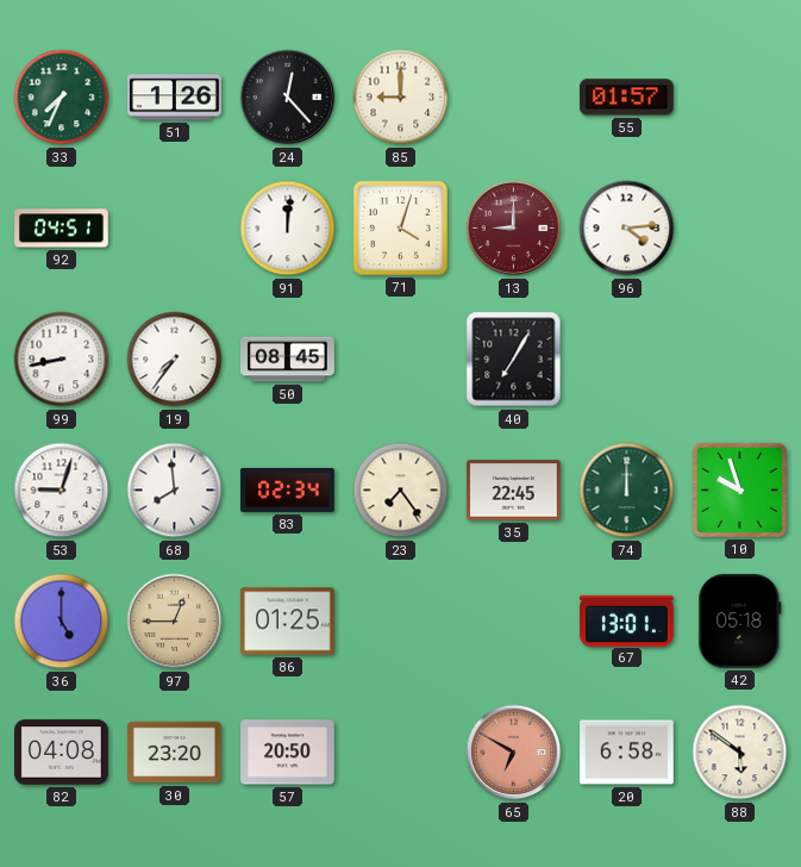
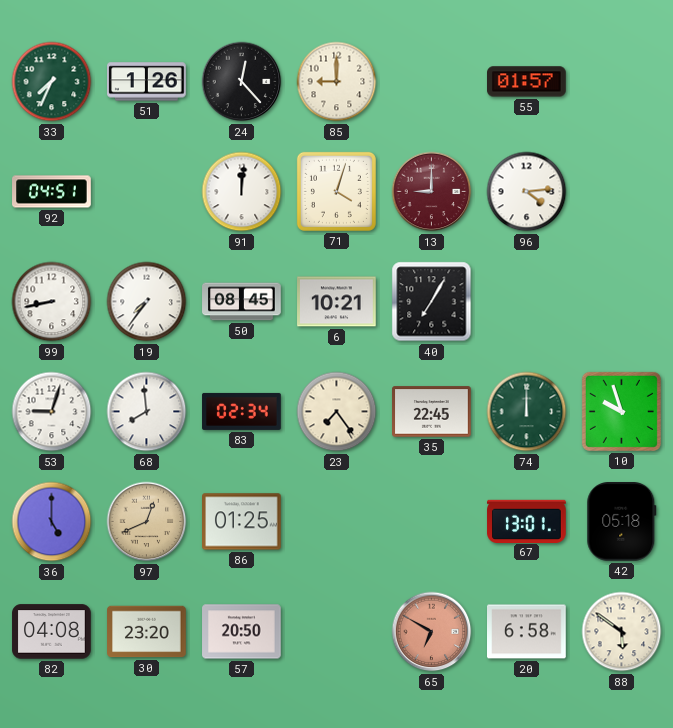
6: none -> 10:21
97: 12:45 -> 12:41
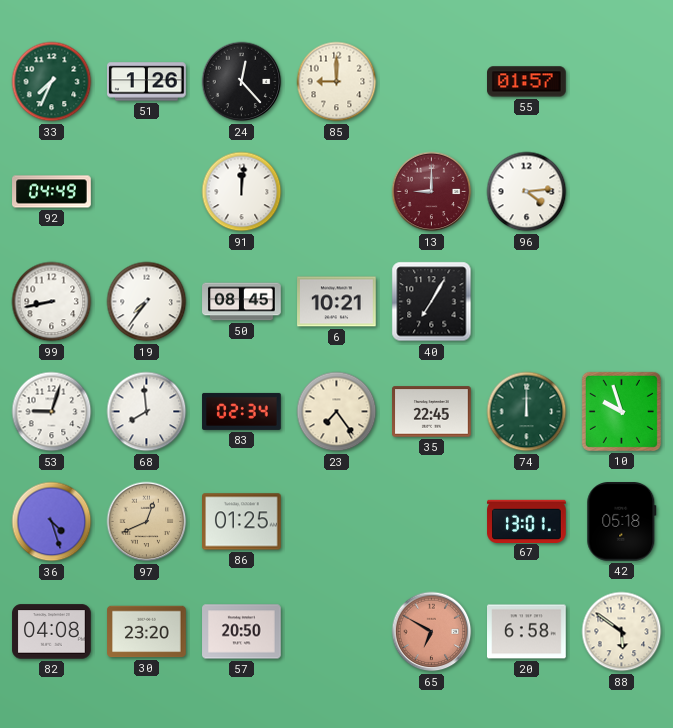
92: 04:51 -> 04:49
71: 4:03 -> none
36: 5:00 -> 4:27
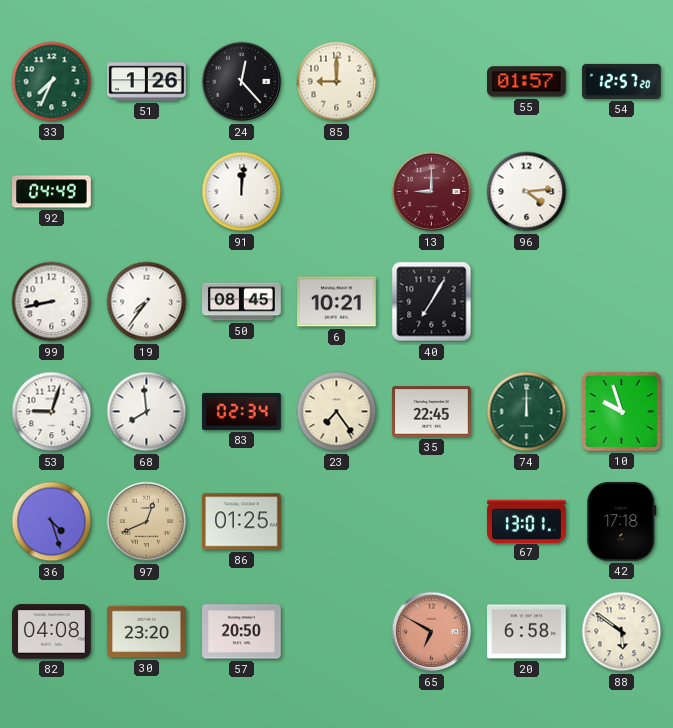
54: none -> 12:57
42: 05:18 -> 17:18
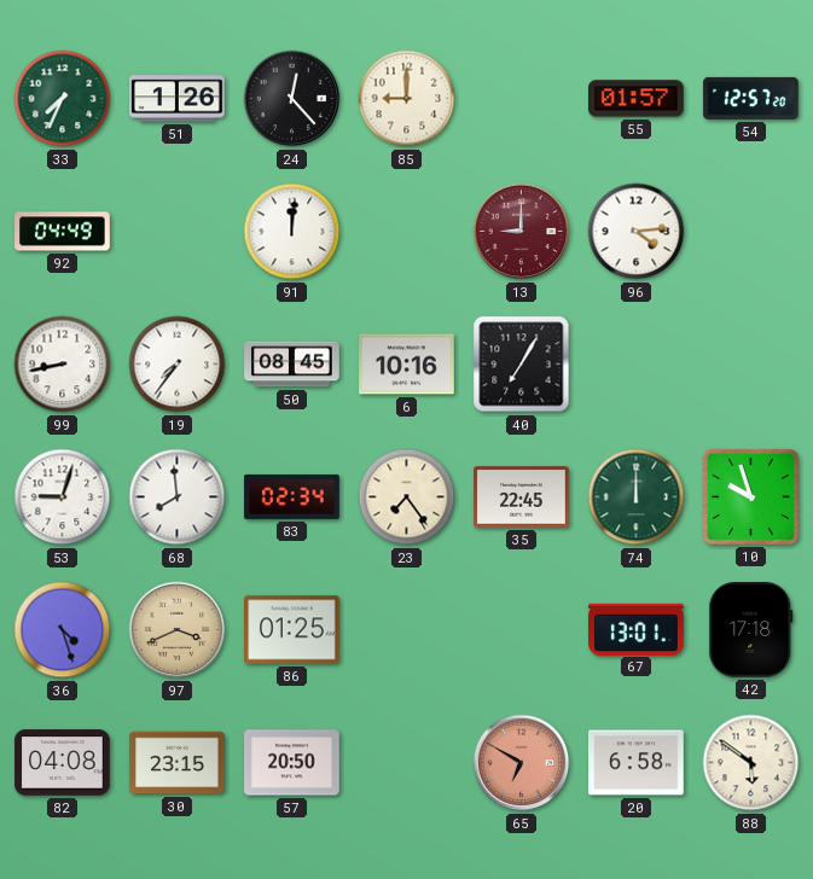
6: 10:21 -> 10:16
97: 12:41 -> 3:41
30: 23:20 -> 23:15
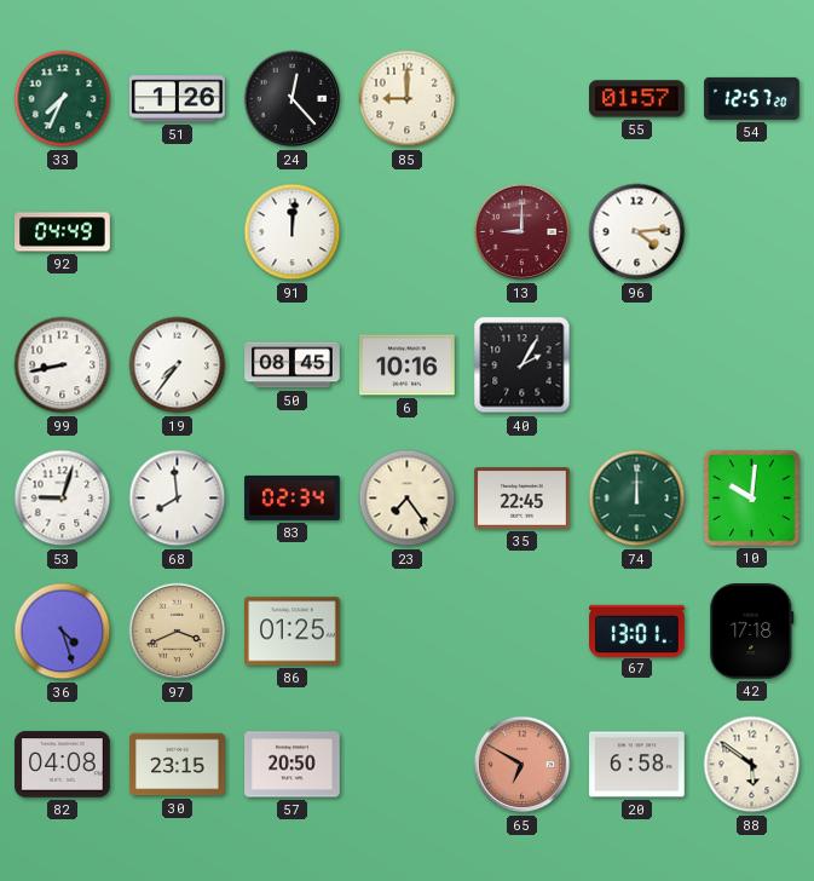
40: 7:05 -> 2:05
10: 9:57 -> 10:01
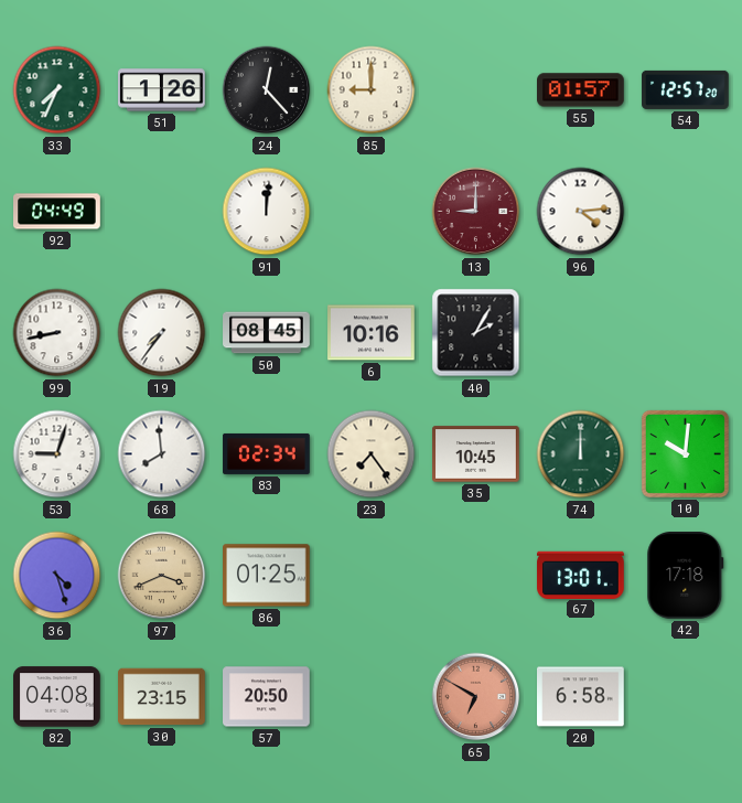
35: 22:45 -> 10:45
88: 5:51 -> none
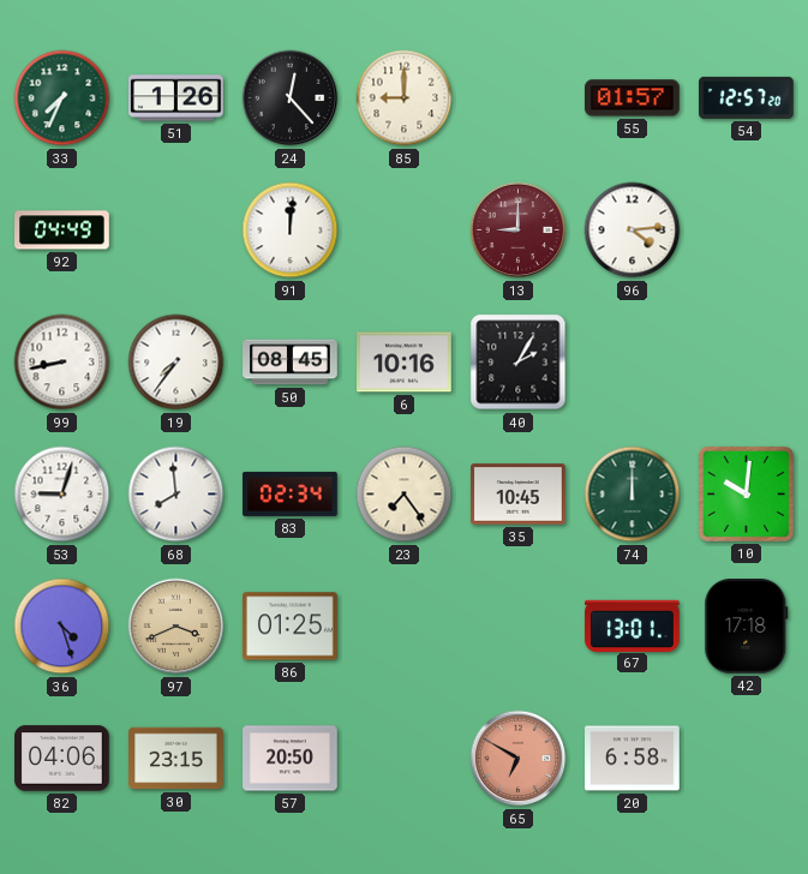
82: 04:08 -> 04:06
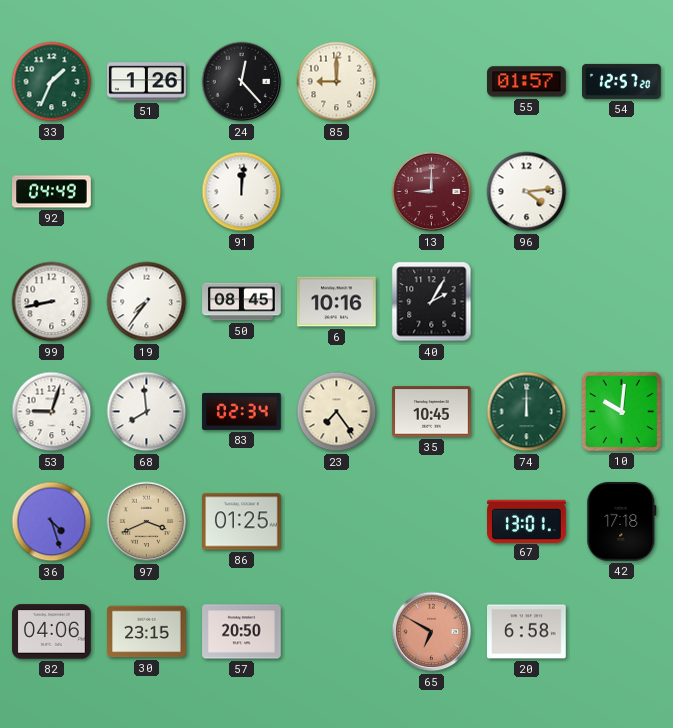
33: 7:34 -> 1:34
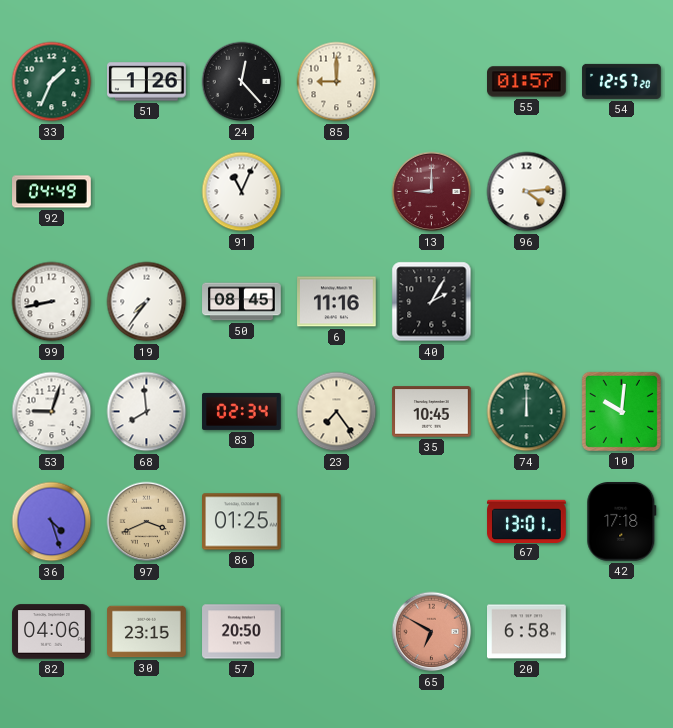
91: 12:01 -> 11:04
6: 10:16 -> 11:16
